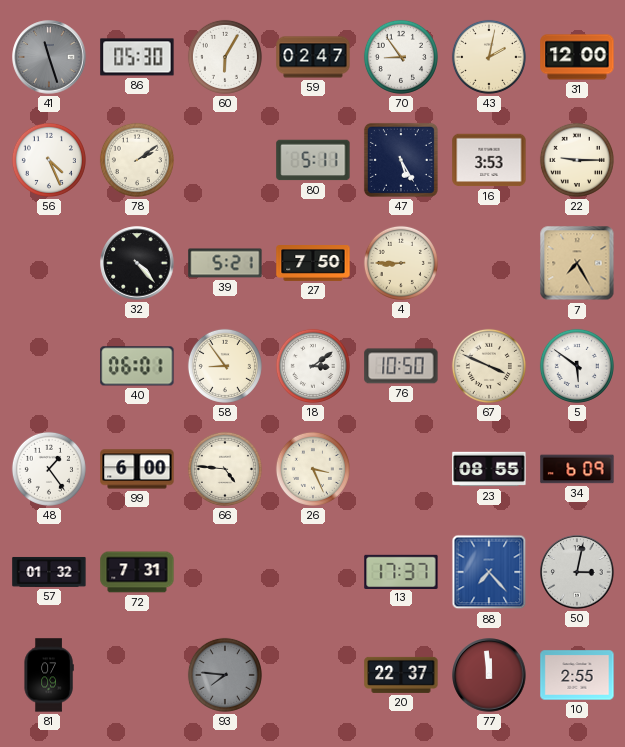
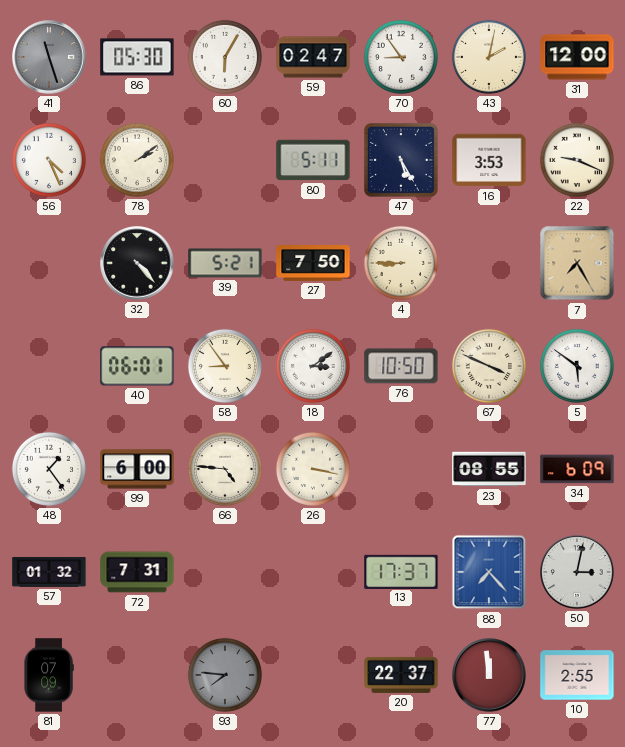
22: 9:15 -> 9:19
26: 3:26 -> 3:17
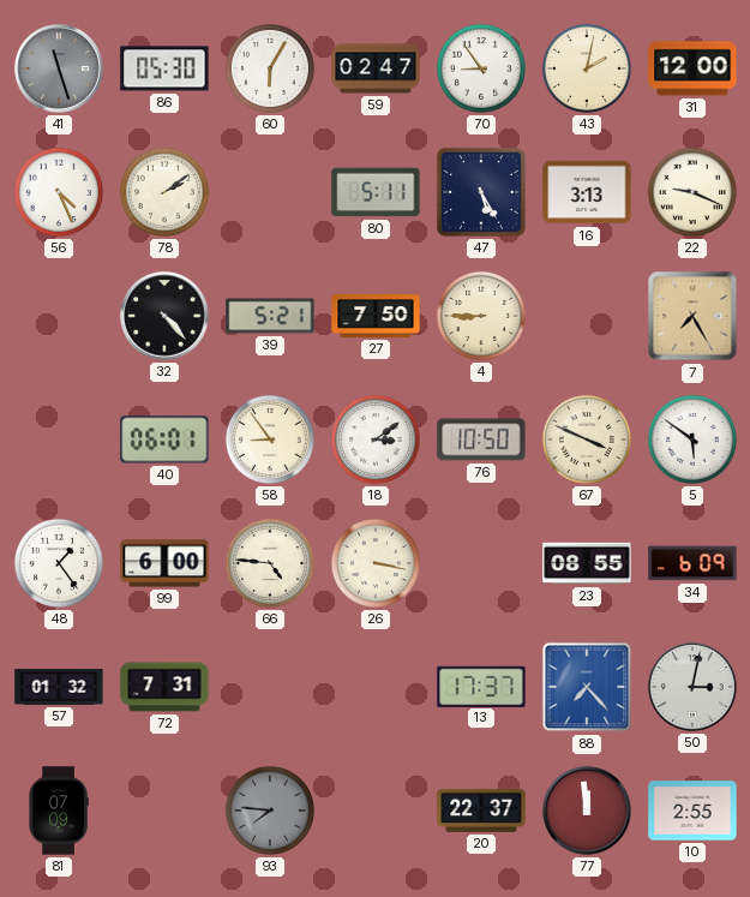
16: 3:53 -> 3:13
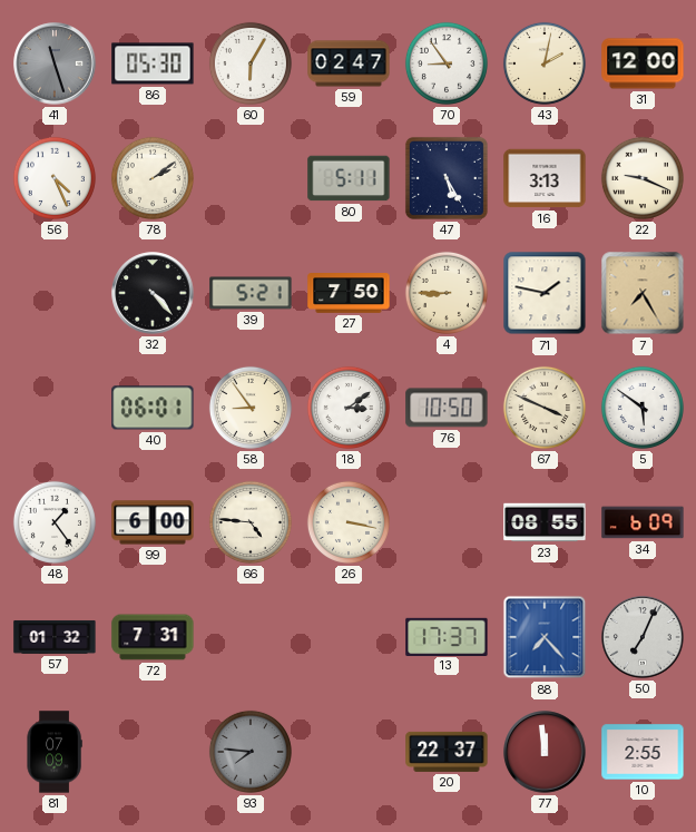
71: none -> 1:47
50: 3:02 -> 7:04
